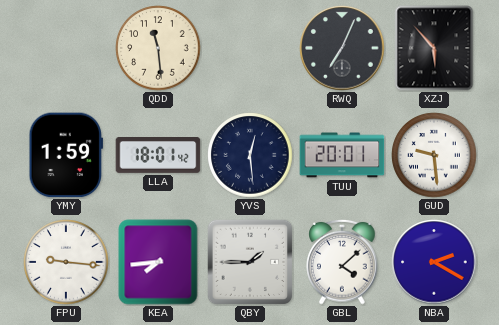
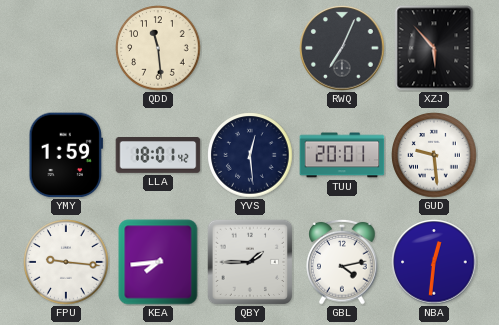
GBL: 4:08 -> 4:13
NBA: 2:20 -> 12:31
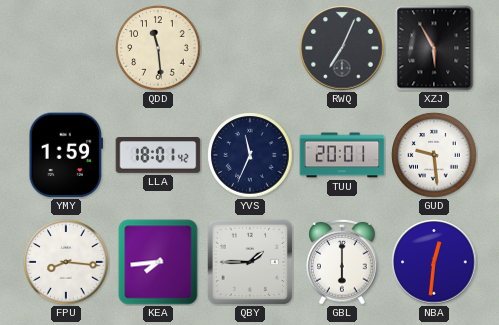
XZJ: 5:53 -> 5:55
YVS: 12:29 -> 11:34
FPU: 9:16 -> 8:16
GBL: 4:13 -> 6:00
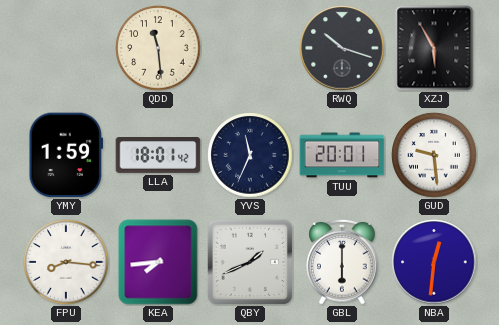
RWQ: 7:04 -> 10:18
QBY: 1:45 -> 1:41
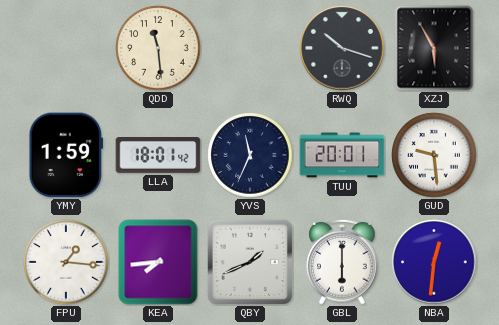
FPU: 8:16 -> 1:16
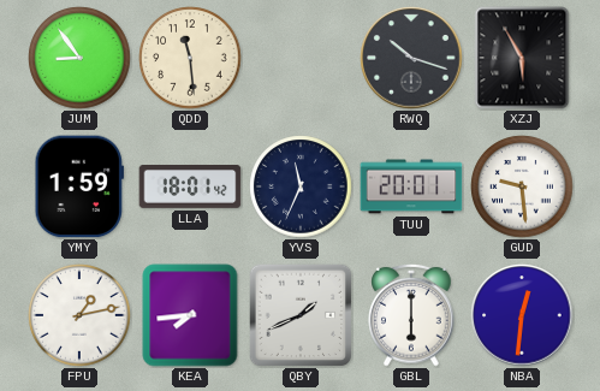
JUM: none -> 8:54
FPU: 1:16 -> 1:13
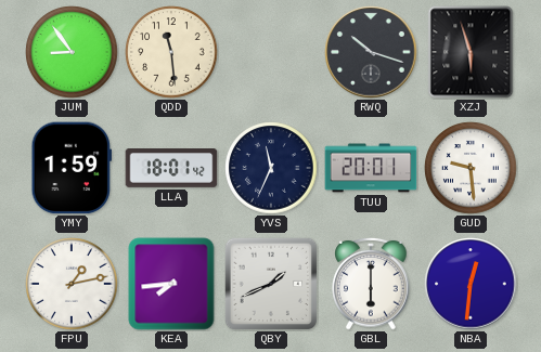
XZJ: 5:55 -> 5:57
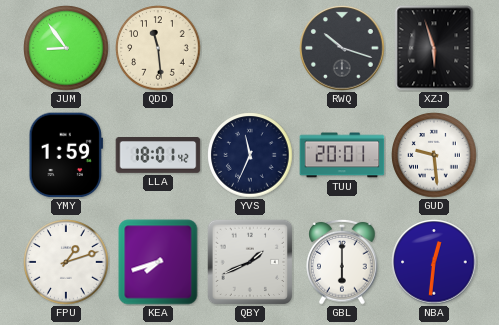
FPU: 1:13 -> 1:12
KEA: 7:44 -> 7:42
